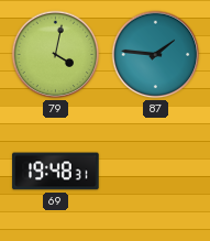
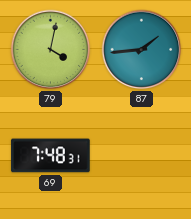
87: 1:46 -> 1:44
69: 19:48 -> 7:48
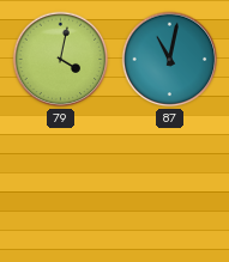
87: 1:44 -> 11:02
69: 7:48 -> none
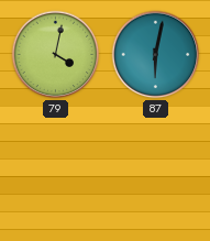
87: 11:02 -> 6:02
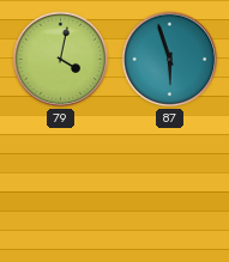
87: 6:02 -> 5:57
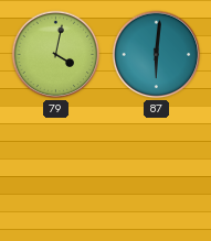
87: 5:57 -> 6:01
